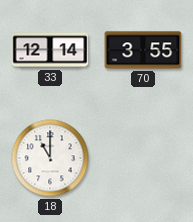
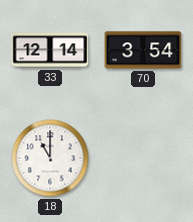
70: 3:55 -> 3:54
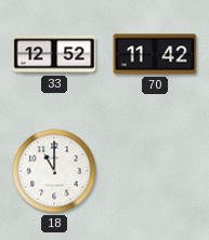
33: 12:14 -> 12:52
70: 3:54 -> 11:42
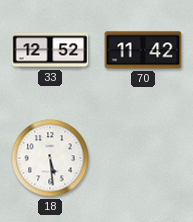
18: 11:00 -> 5:29
